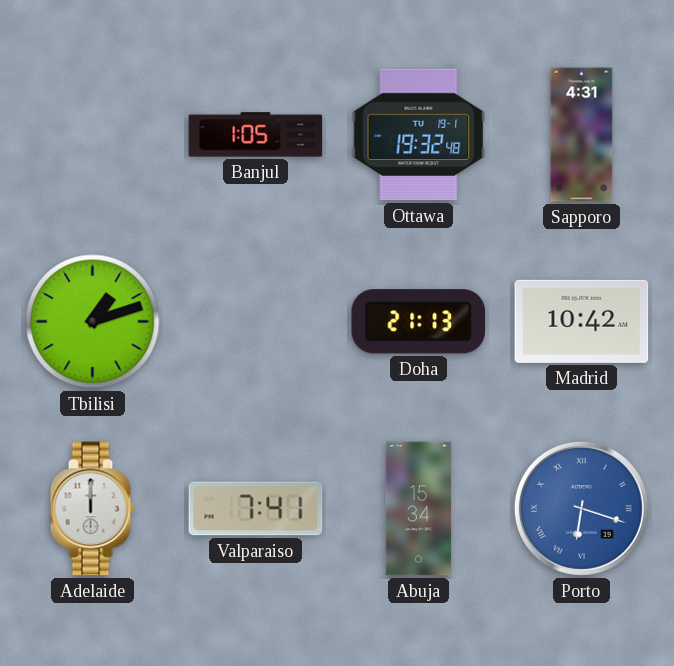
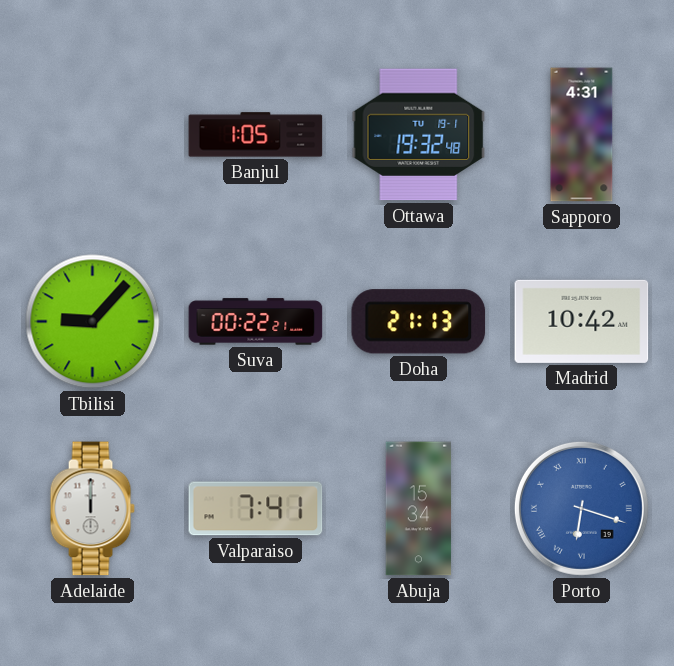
Tbilisi: 1:12 -> 9:07
Suva: none -> 00:22
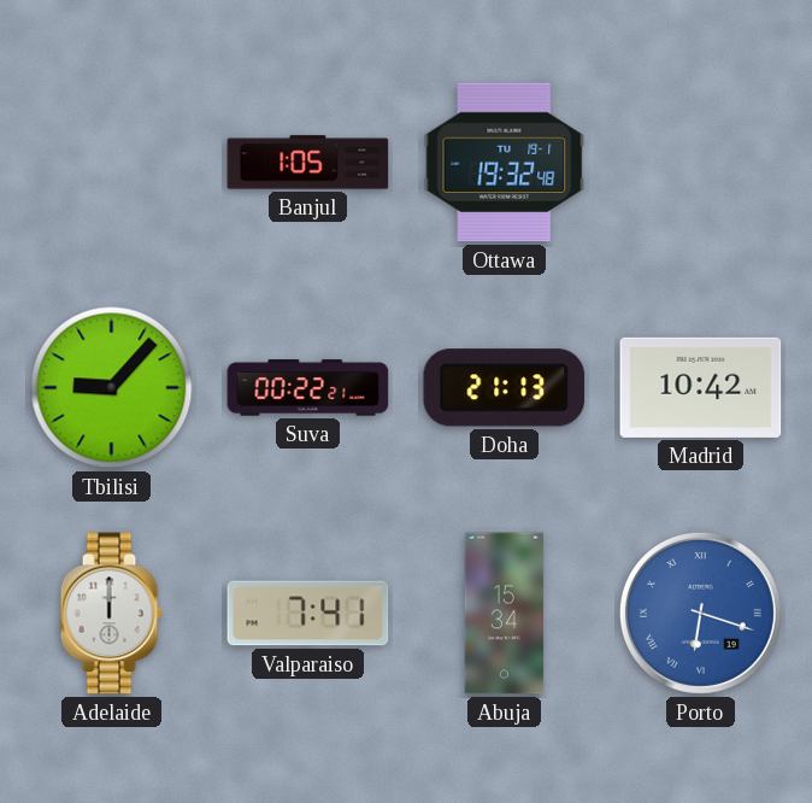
Sapporo: 4:31 -> none
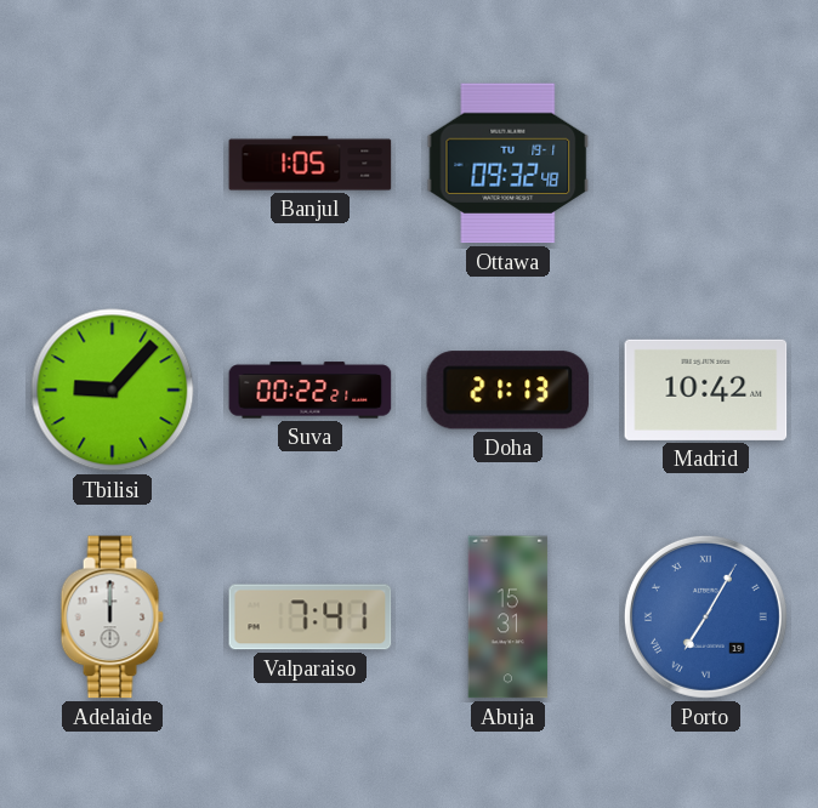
Ottawa: 19:32 -> 09:32
Abuja: 15:34 -> 15:31
Porto: 6:18 -> 7:05
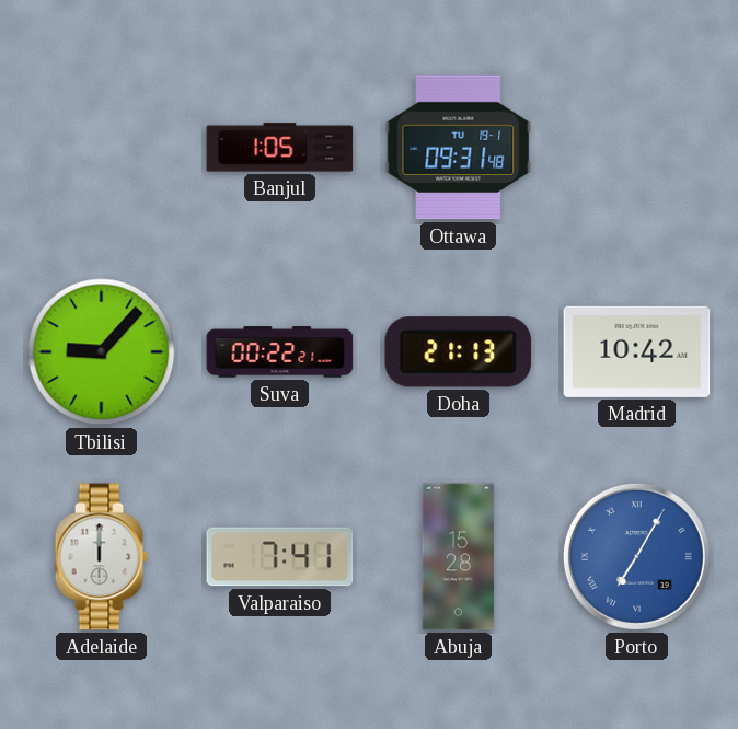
Ottawa: 09:32 -> 09:31
Abuja: 15:31 -> 15:28
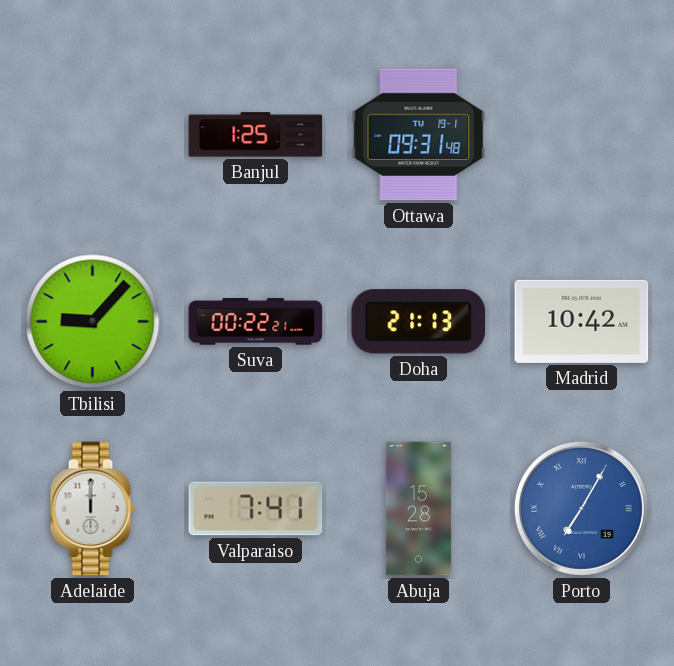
Banjul: 1:05 -> 1:25
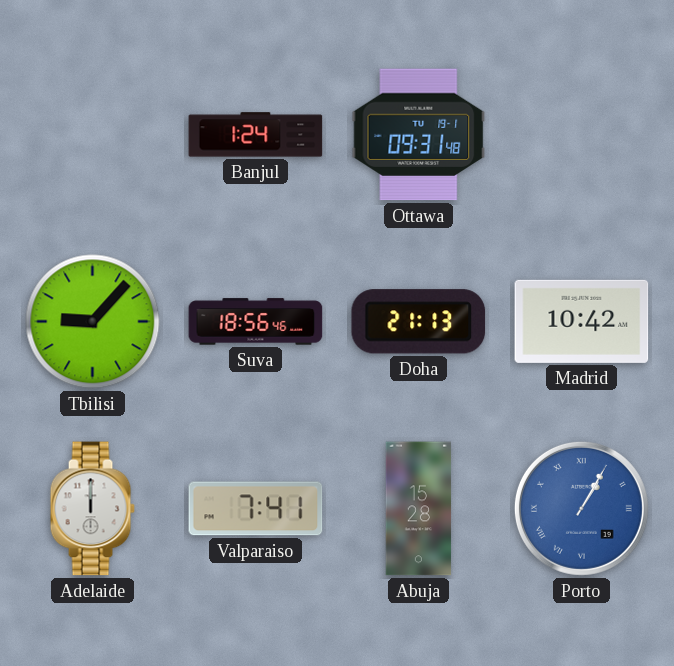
Banjul: 1:25 -> 1:24
Suva: 00:22 -> 18:56
Porto: 7:05 -> 1:05
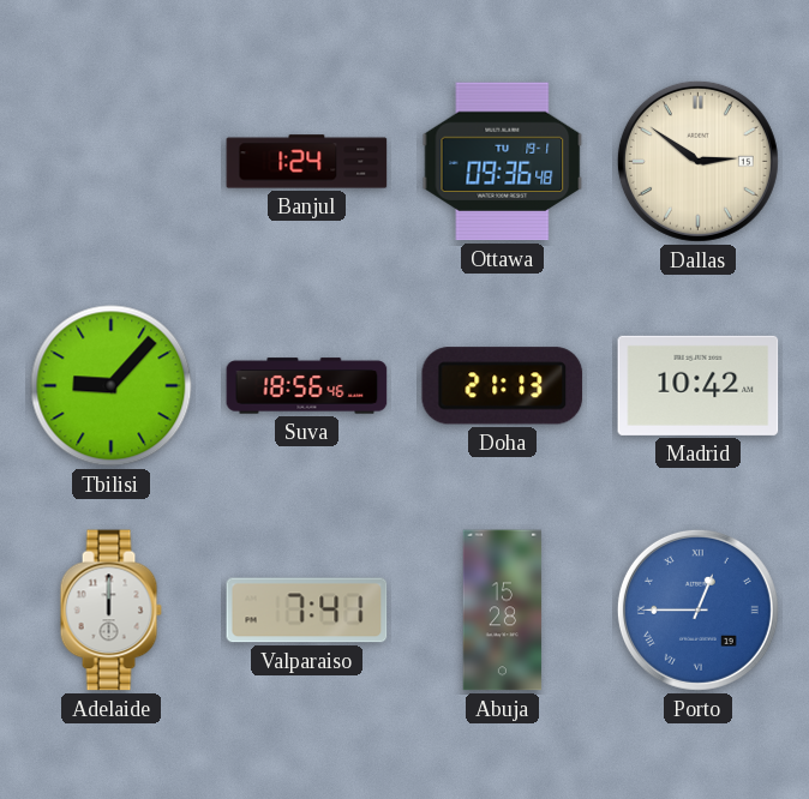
Ottawa: 09:31 -> 09:36
Dallas: none -> 2:51
Porto: 1:05 -> 12:45
